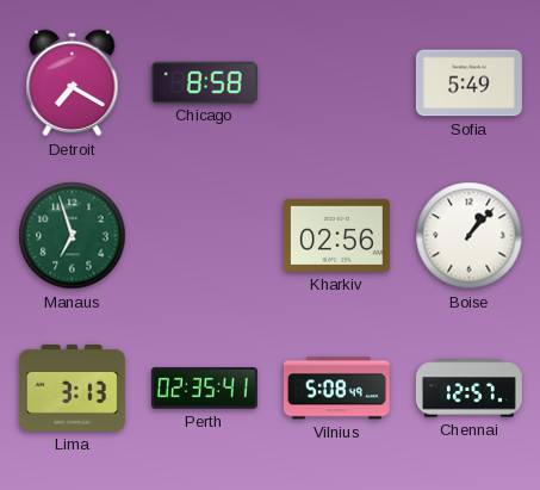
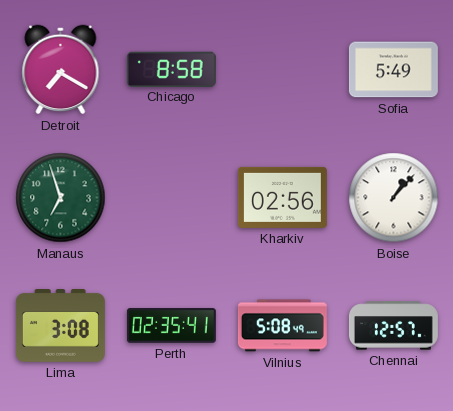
Lima: 3:13 -> 3:08
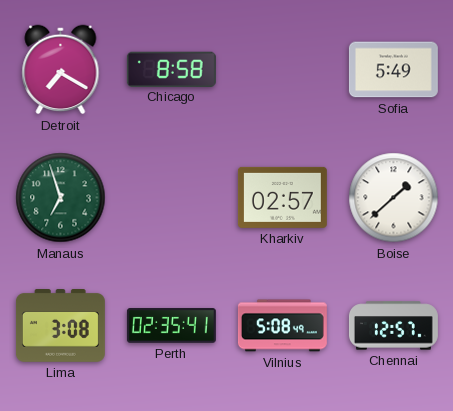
Kharkiv: 02:56 -> 02:57
Boise: 1:07 -> 1:38
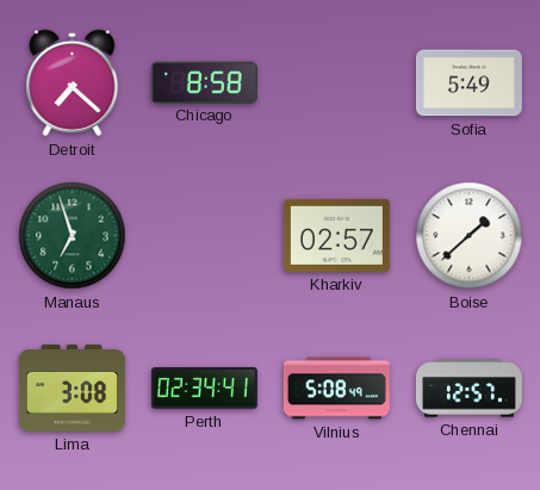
Detroit: 7:20 -> 7:22
Perth: 02:35 -> 02:34
